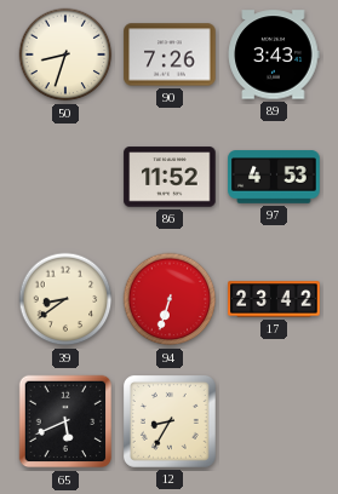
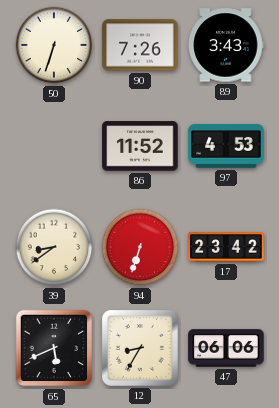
50: 8:33 -> 6:33
47: none -> 06:06
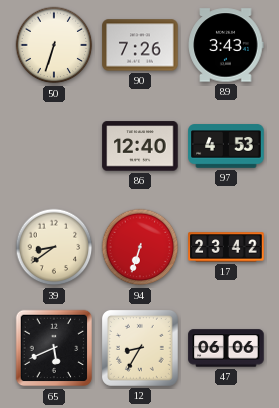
86: 11:52 -> 12:40
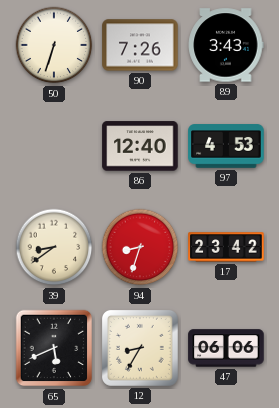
94: 6:33 -> 8:33
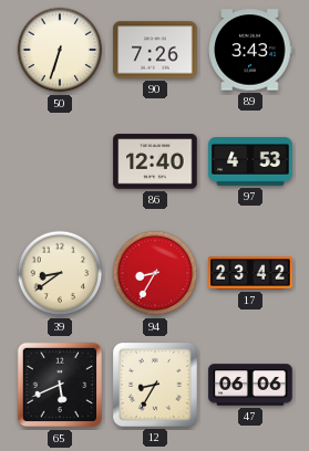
94: 8:33 -> 8:35
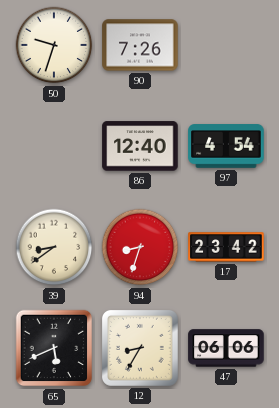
50: 6:33 -> 9:33
89: 3:43 -> none
97: 4:53 -> 4:54
94: 8:35 -> 8:33
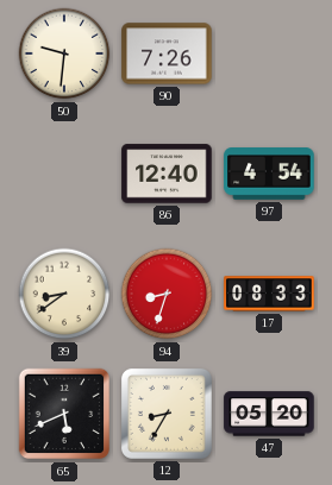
50: 9:33 -> 9:31
17: 23:42 -> 08:33
47: 06:06 -> 05:20
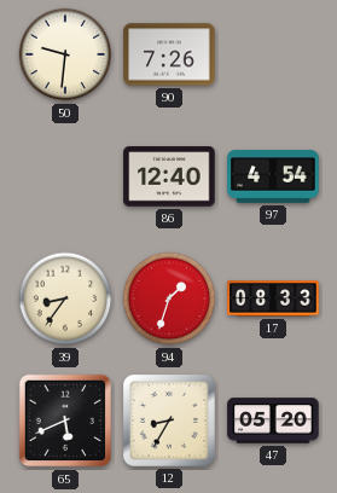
39: 8:39 -> 8:36
94: 8:33 -> 1:33
